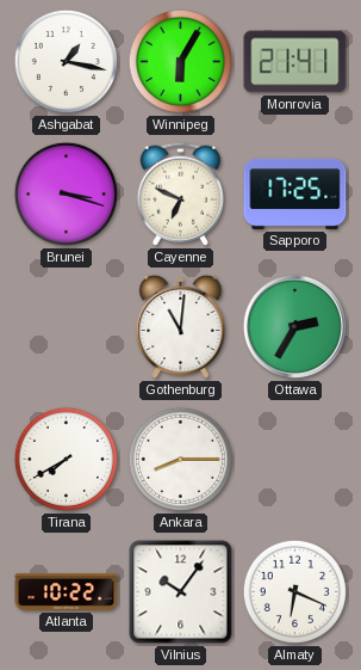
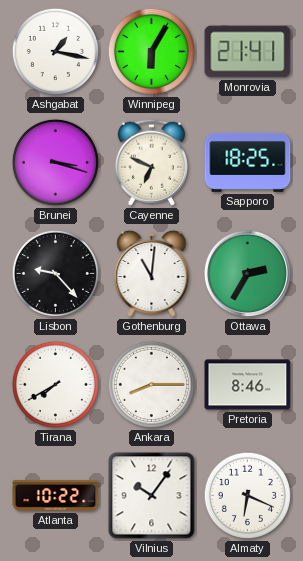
Sapporo: 17:25 -> 18:25
Lisbon: none -> 9:23
Pretoria: none -> 8:46
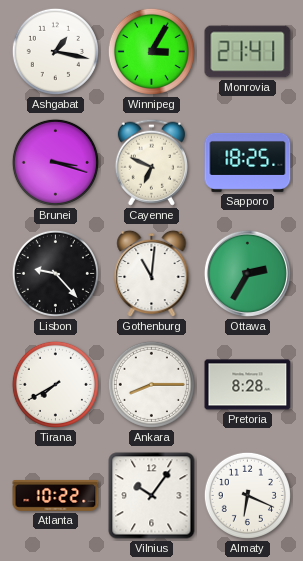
Winnipeg: 6:05 -> 3:05
Pretoria: 8:46 -> 8:28
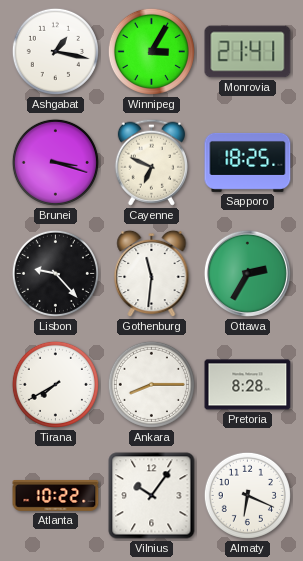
Gothenburg: 11:01 -> 11:31
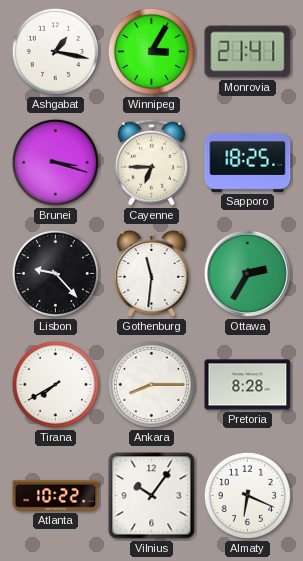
Cayenne: 6:49 -> 6:45
